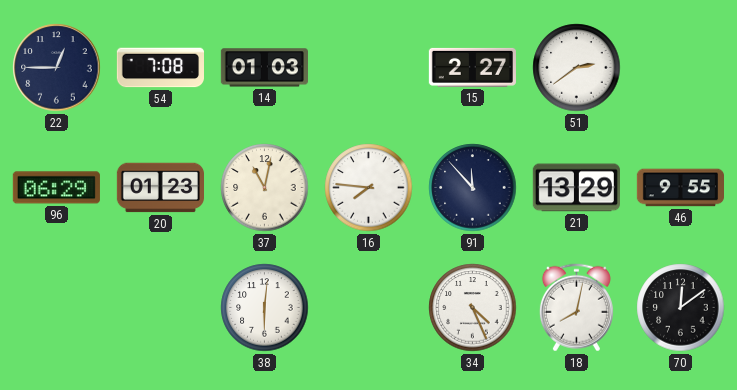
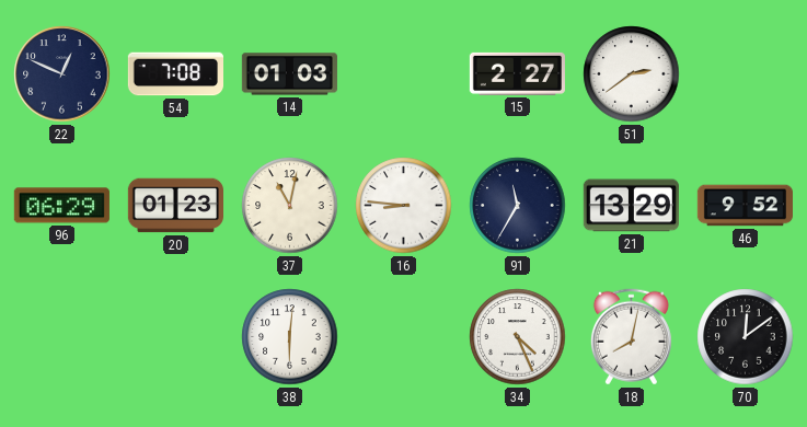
22: 12:45 -> 12:49
16: 7:46 -> 8:46
91: 11:53 -> 11:35
46: 9:55 -> 9:52
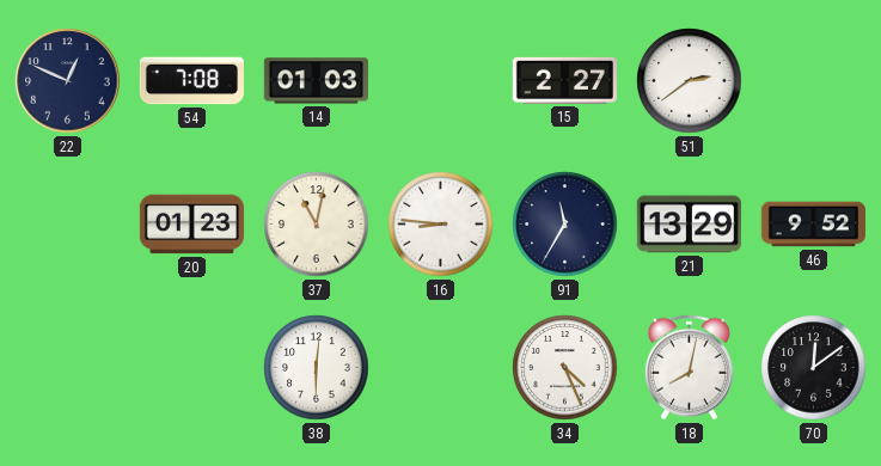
96: 06:29 -> none
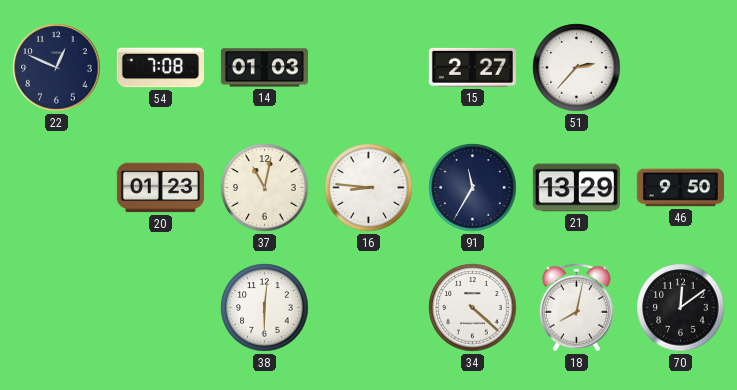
51: 2:39 -> 2:37
46: 9:52 -> 9:50
34: 4:26 -> 4:22
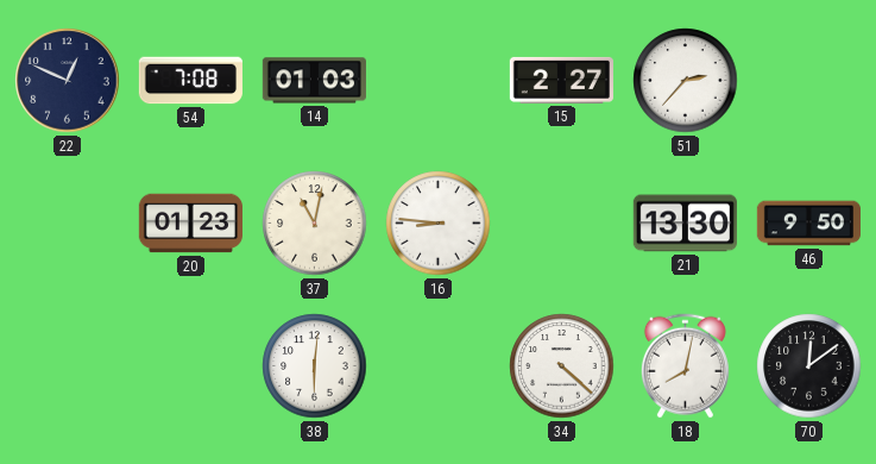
91: 11:35 -> none
21: 13:29 -> 13:30
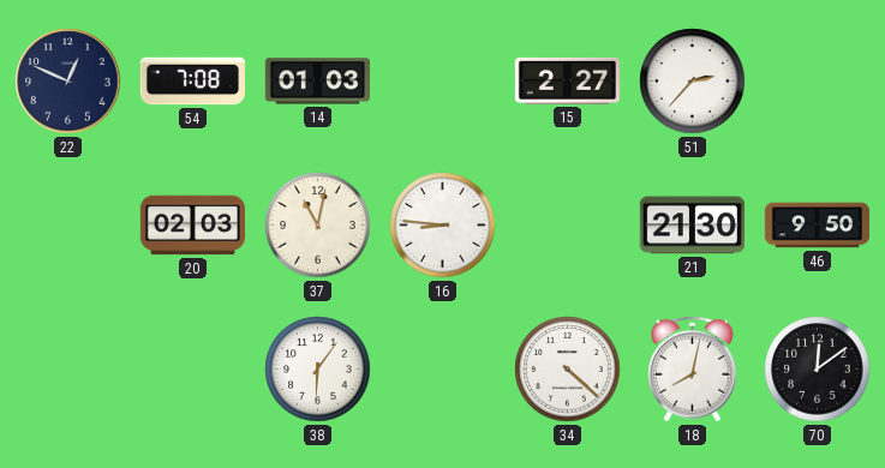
20: 01:23 -> 02:03
21: 13:30 -> 21:30
38: 6:01 -> 6:06
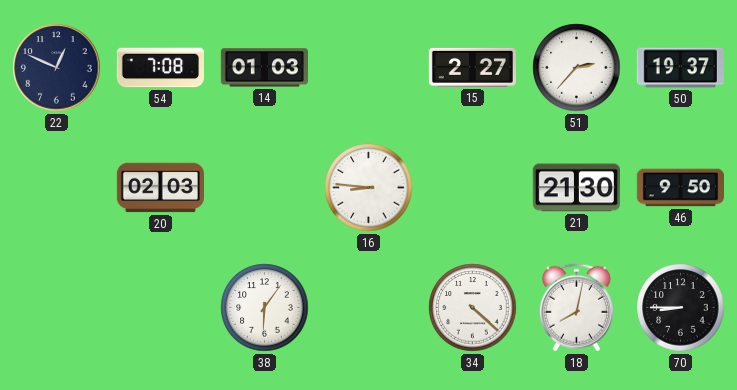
50: none -> 19:37
37: 11:02 -> none
70: 12:09 -> 8:45
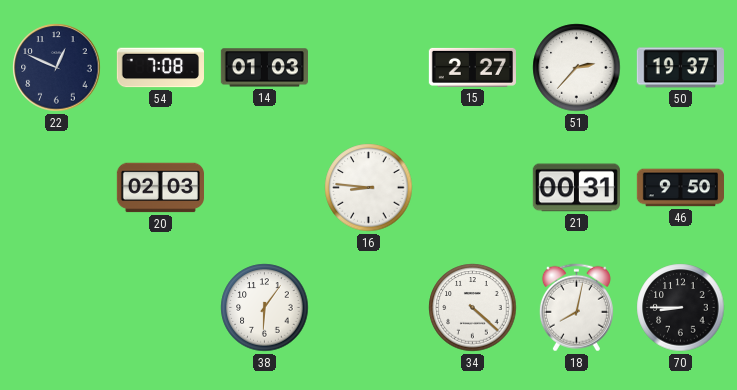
21: 21:30 -> 00:31
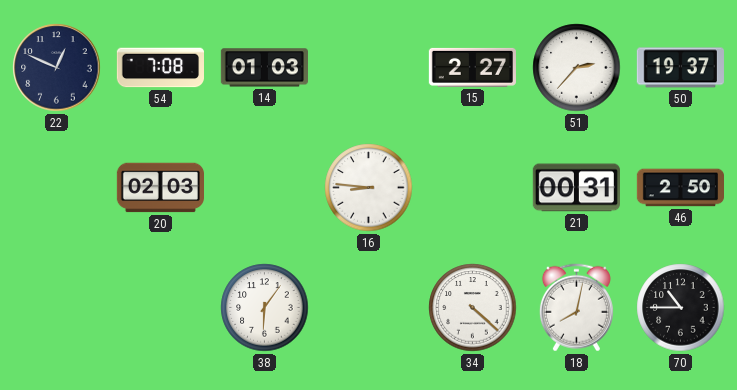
46: 9:50 -> 2:50
70: 8:45 -> 10:45
